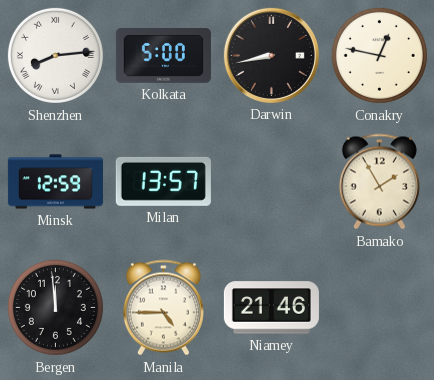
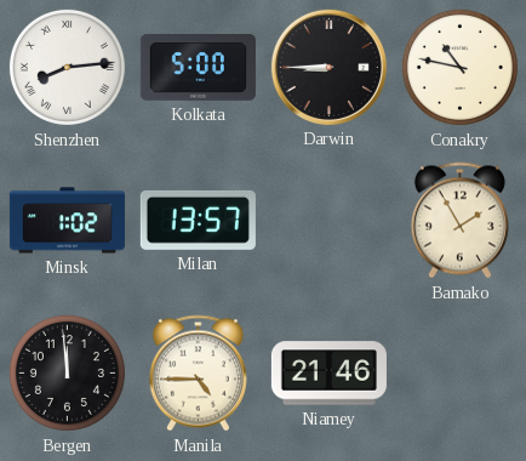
Darwin: 8:43 -> 8:45
Conakry: 12:47 -> 10:47
Minsk: 12:59 -> 1:02
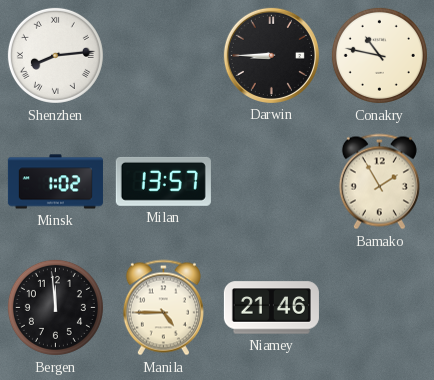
Kolkata: 5:00 -> none
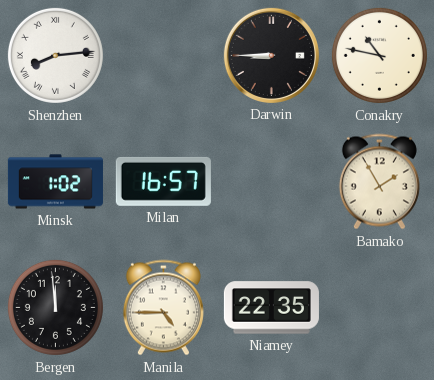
Milan: 13:57 -> 16:57
Niamey: 21:46 -> 22:35
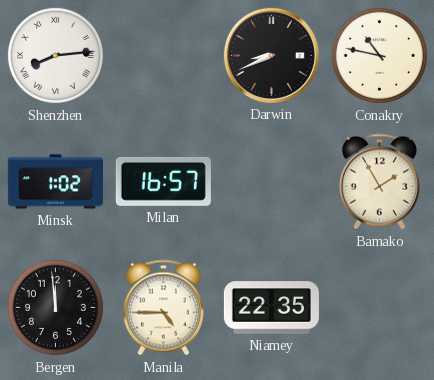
Darwin: 8:45 -> 8:41
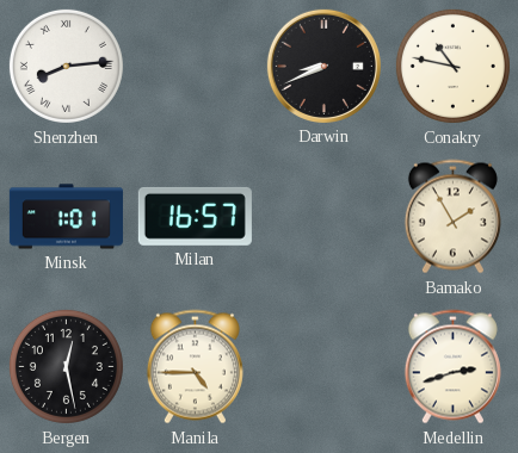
Minsk: 1:02 -> 1:01
Bergen: 11:59 -> 12:28
Niamey: 22:35 -> none
Medellin: none -> 2:42
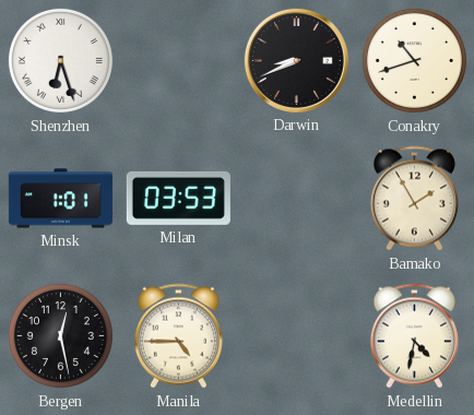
Shenzhen: 8:14 -> 6:27
Conakry: 10:47 -> 10:42
Milan: 16:57 -> 03:53
Medellin: 2:42 -> 4:32
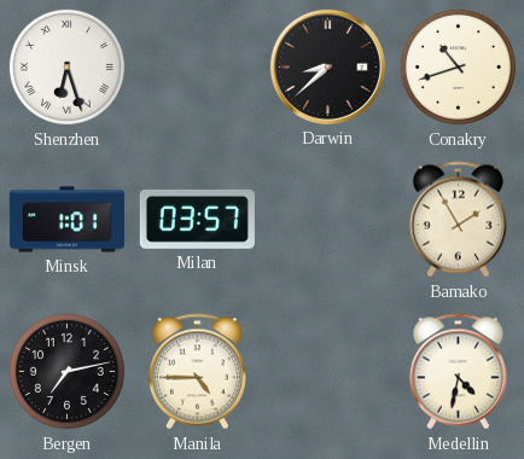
Darwin: 8:41 -> 8:38
Milan: 03:53 -> 03:57
Bergen: 12:28 -> 7:13
